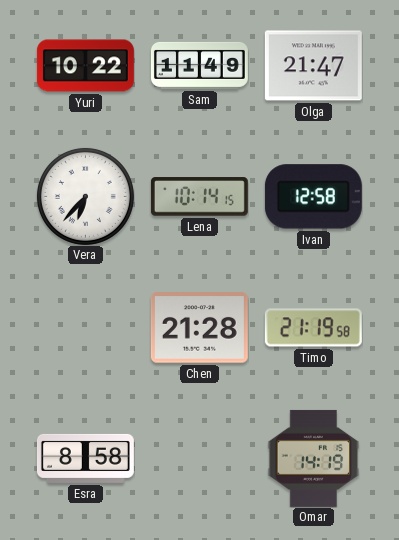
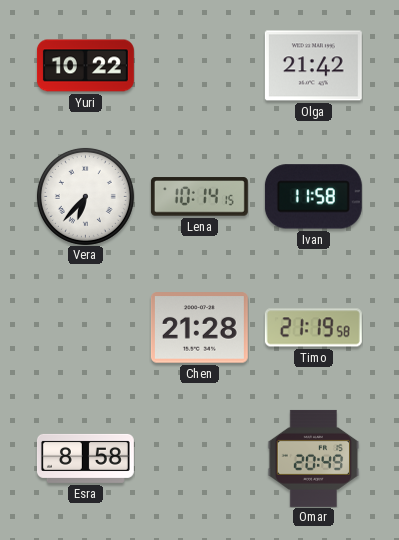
Sam: 11:49 -> none
Olga: 21:47 -> 21:42
Ivan: 12:58 -> 11:58
Omar: 14:19 -> 20:49
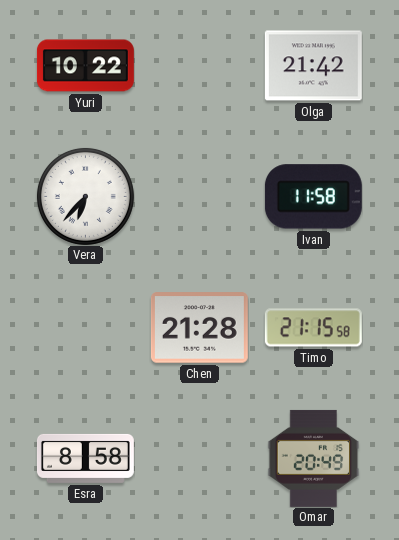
Lena: 10:14 -> none
Timo: 21:19 -> 21:15
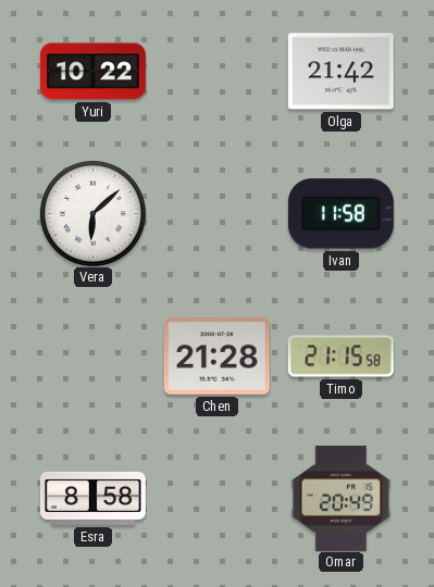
Vera: 6:37 -> 6:08
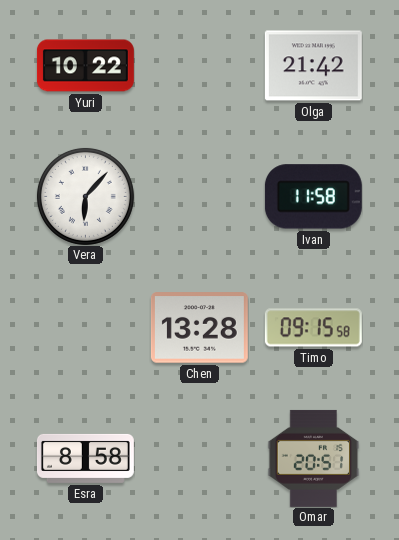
Vera: 6:08 -> 6:07
Chen: 21:28 -> 13:28
Timo: 21:15 -> 09:15
Omar: 20:49 -> 20:51
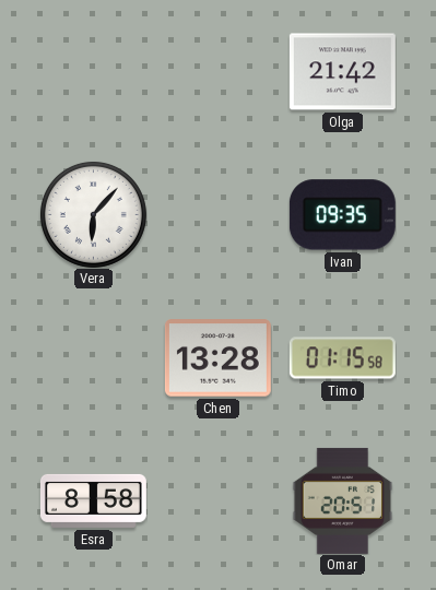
Yuri: 10:22 -> none
Ivan: 11:58 -> 09:35
Timo: 09:15 -> 01:15
